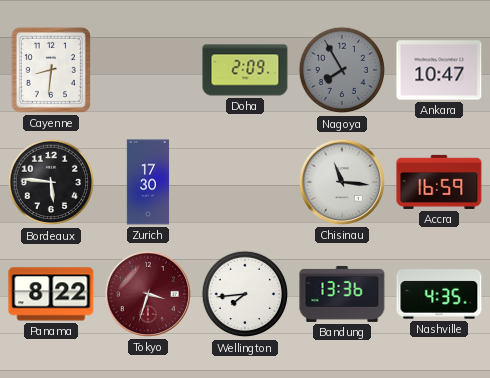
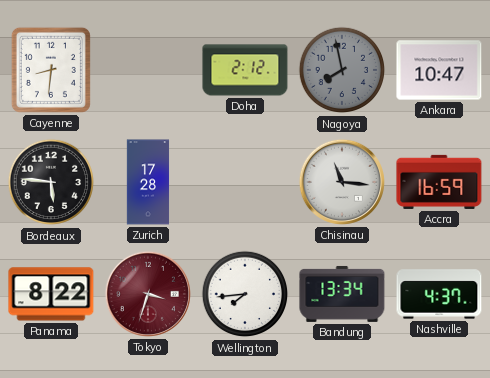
Doha: 2:09 -> 2:12
Nagoya: 7:55 -> 7:58
Zurich: 17:30 -> 17:28
Bandung: 13:36 -> 13:34
Nashville: 4:35 -> 4:37
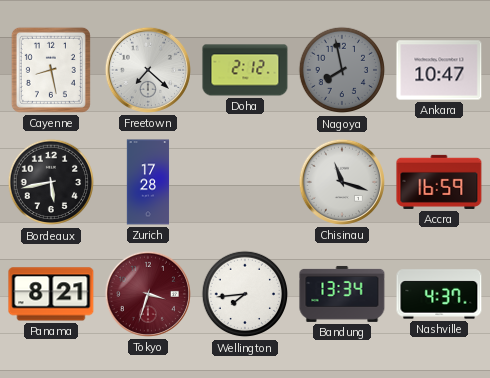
Cayenne: 8:31 -> 8:28
Freetown: none -> 7:22
Bordeaux: 5:46 -> 5:43
Chisinau: 11:16 -> 11:18
Panama: 8:22 -> 8:21
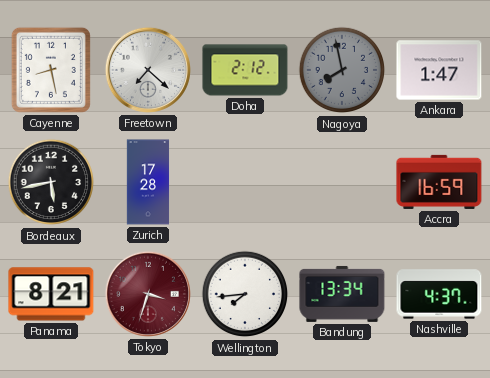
Ankara: 10:47 -> 1:47
Chisinau: 11:18 -> none
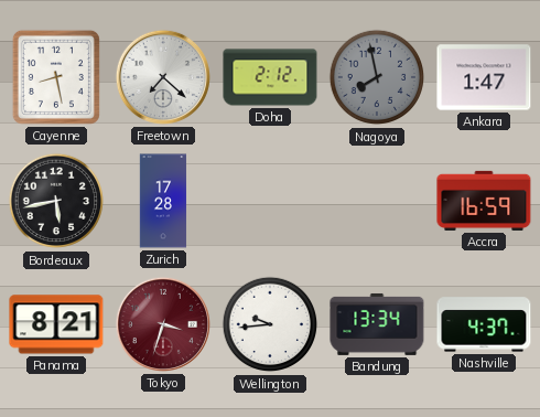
Wellington: 7:44 -> 9:44
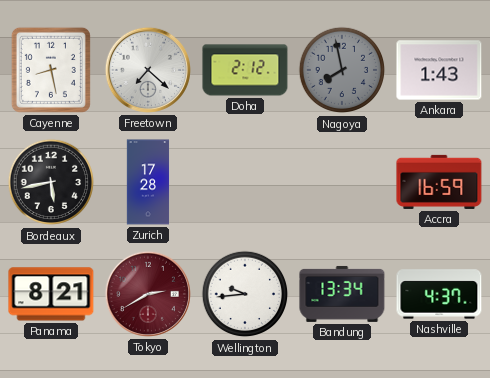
Ankara: 1:47 -> 1:43
Tokyo: 3:33 -> 2:40
